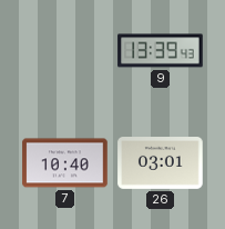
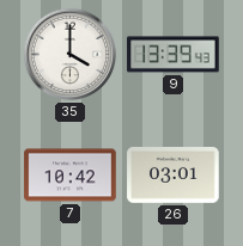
35: none -> 4:00
7: 10:40 -> 10:42
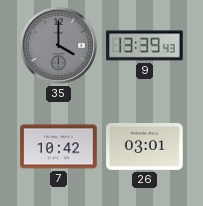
35 dial: white -> grey
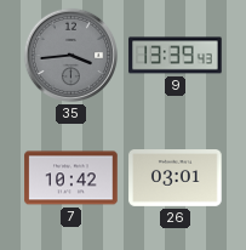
35: 4:00 -> 3:44
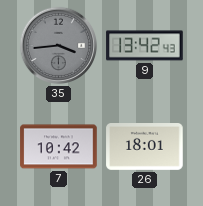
9: 13:39 -> 13:42
26: 03:01 -> 18:01
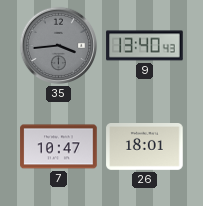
9: 13:42 -> 13:40
7: 10:42 -> 10:47
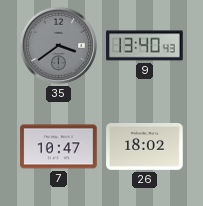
35: 3:44 -> 3:39
26: 18:01 -> 18:02
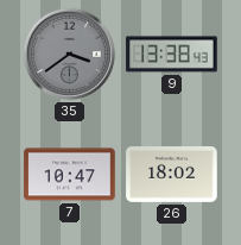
9: 13:40 -> 13:38
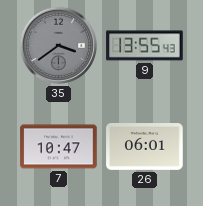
9: 13:38 -> 13:55
26: 18:02 -> 06:01
